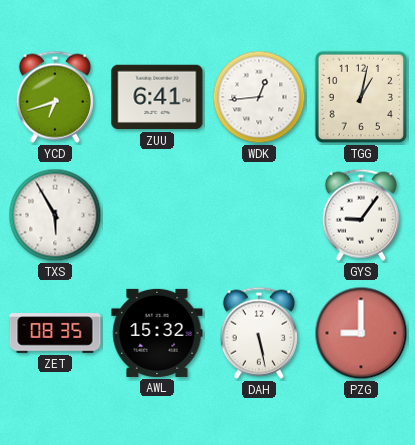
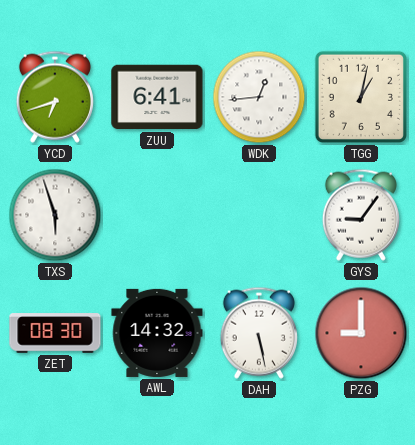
TXS: 5:55 -> 5:57
ZET: 08:35 -> 08:30
AWL: 15:32 -> 14:32
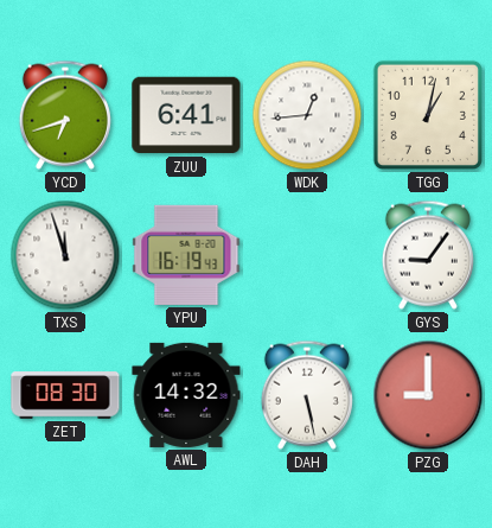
TXS: 5:57 -> 11:57
YPU: none -> 16:19
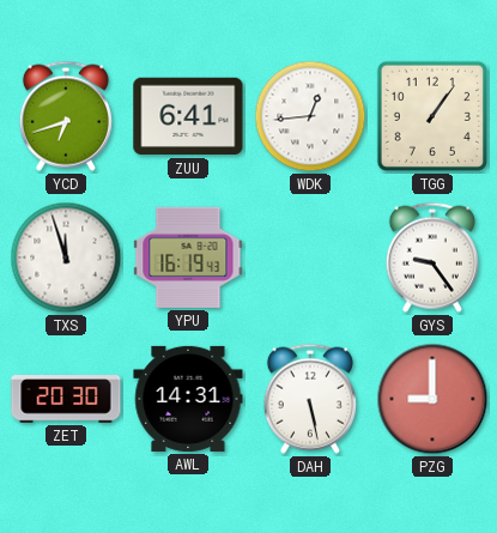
TGG: 1:02 -> 1:06
GYS: 9:06 -> 9:24
ZET: 08:30 -> 20:30
AWL: 14:32 -> 14:31
